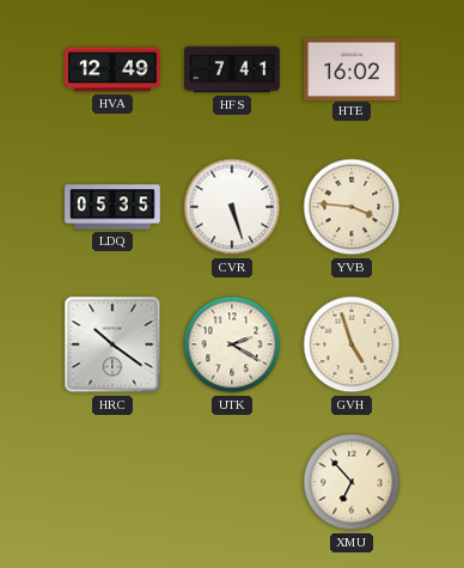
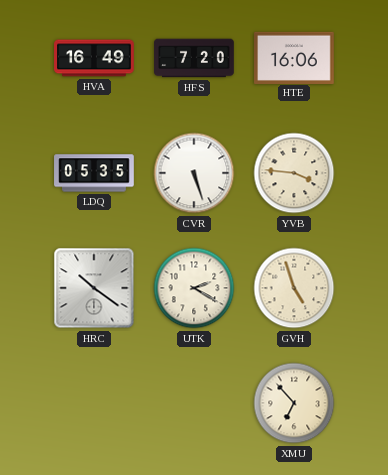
HVA: 12:49 -> 16:49
HFS: 7:41 -> 7:20
HTE: 16:02 -> 16:06
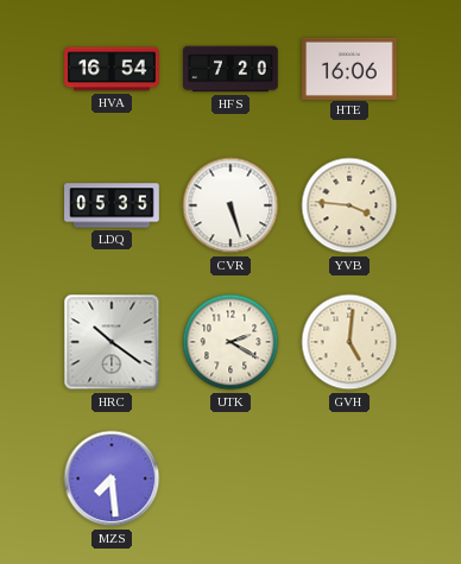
HVA: 16:49 -> 16:54
GVH: 4:57 -> 5:01
MZS: none -> 7:29
XMU: 6:53 -> none
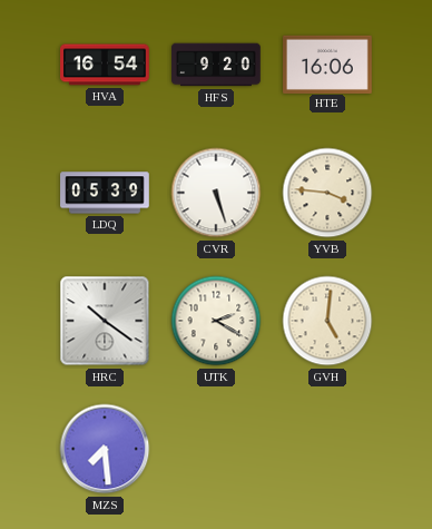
HFS: 7:20 -> 9:20
LDQ: 05:35 -> 05:39
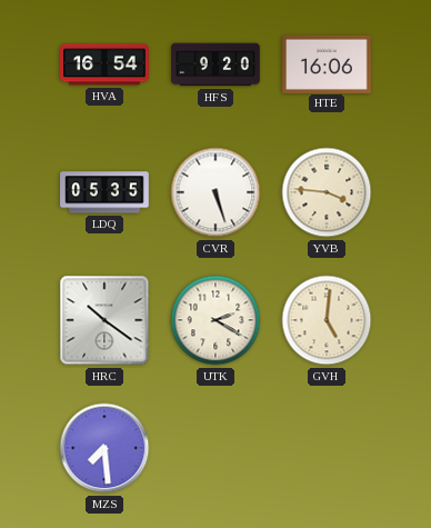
LDQ: 05:39 -> 05:35
